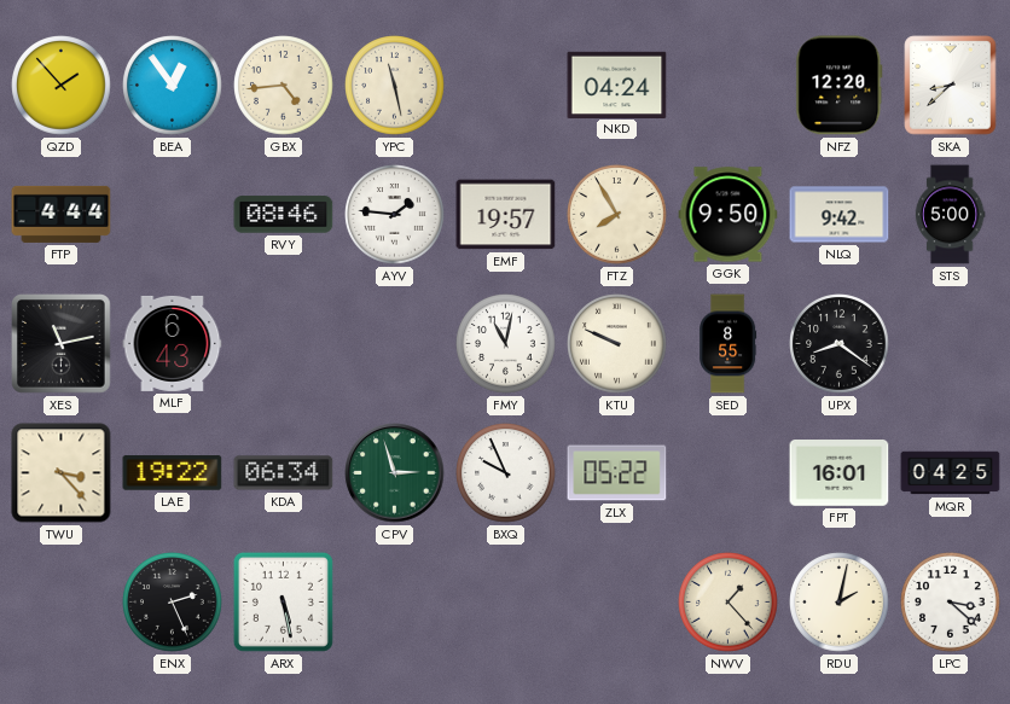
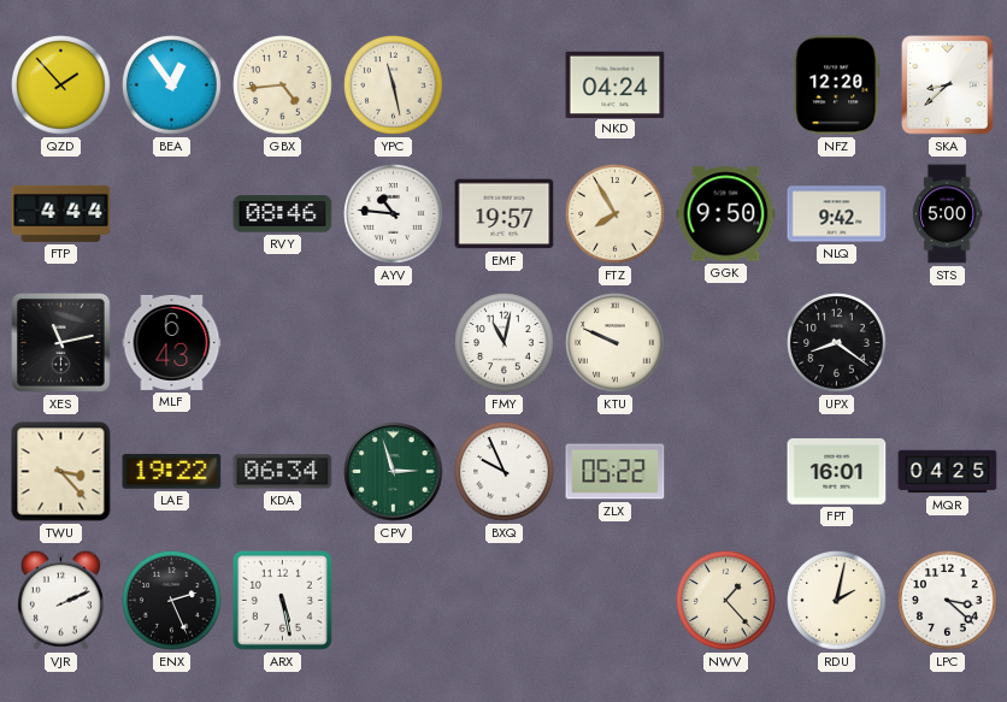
AYV: 1:46 -> 10:46
SED: 8:55 -> none
VJR: none -> 2:11
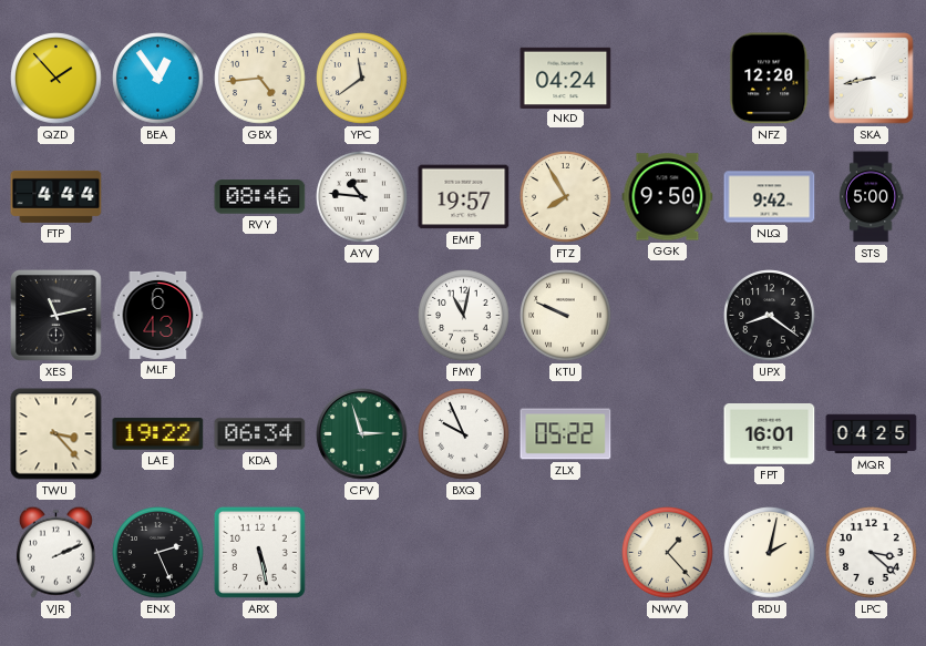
YPC: 11:28 -> 11:39
SKA: 8:38 -> 8:43
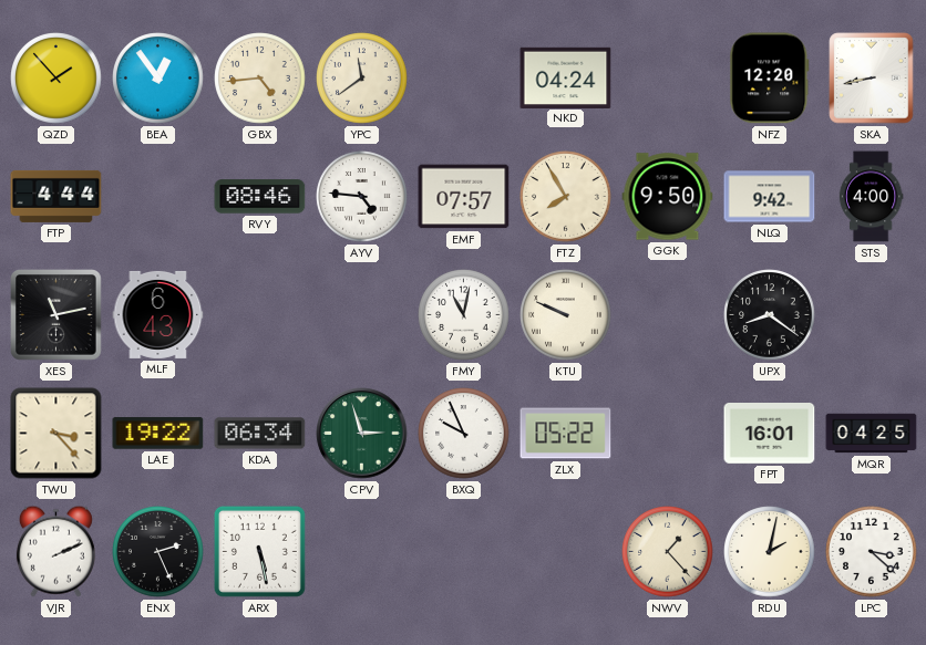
AYV: 10:46 -> 4:46
EMF: 19:57 -> 07:57
STS: 5:00 -> 4:00
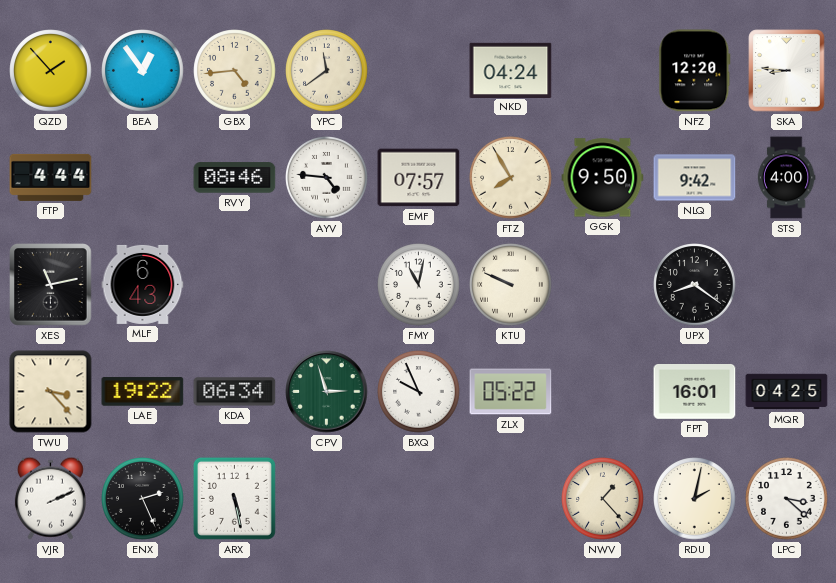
SKA: 8:43 -> 8:46
